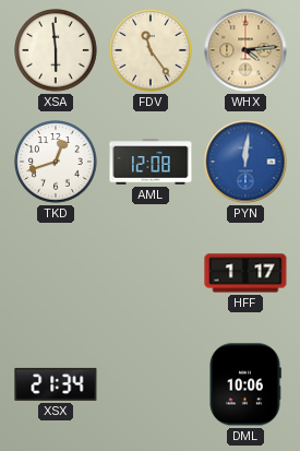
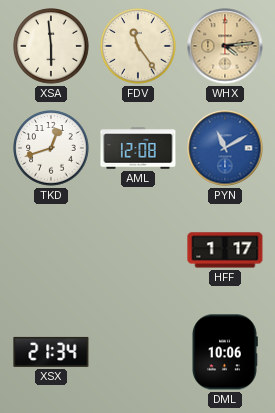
PYN: 12:01 -> 11:10
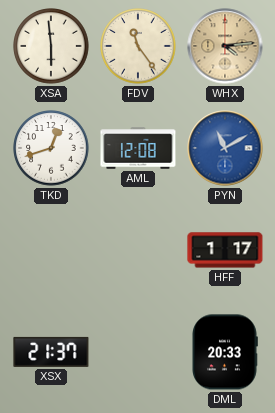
XSX: 21:34 -> 21:37
DML: 10:06 -> 20:33
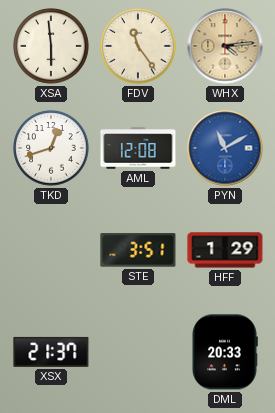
STE: none -> 3:51
HFF: 1:17 -> 1:29
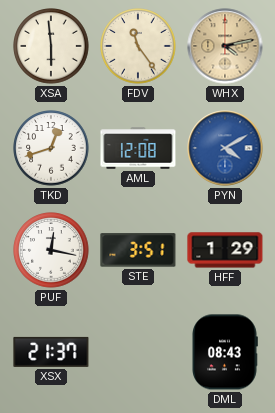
WHX: 4:14 -> 4:13
PYN: 11:10 -> 4:10
PUF: none -> 12:17
DML: 20:33 -> 08:43
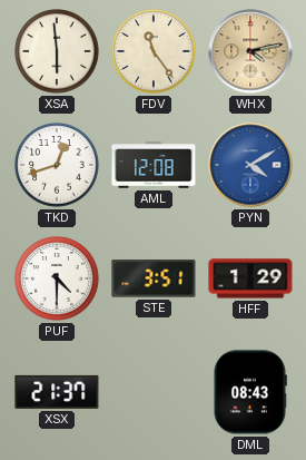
PUF: 12:17 -> 4:30
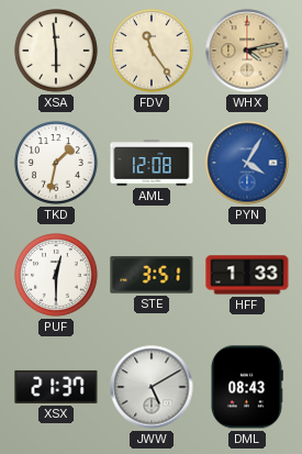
TKD: 12:42 -> 1:32
PYN: 4:10 -> 4:05
PUF: 4:30 -> 12:30
HFF: 1:29 -> 1:33
JWW: none -> 5:10
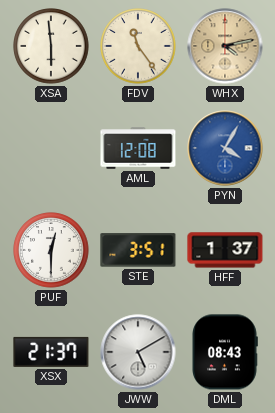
TKD: 1:32 -> none
HFF: 1:33 -> 1:37
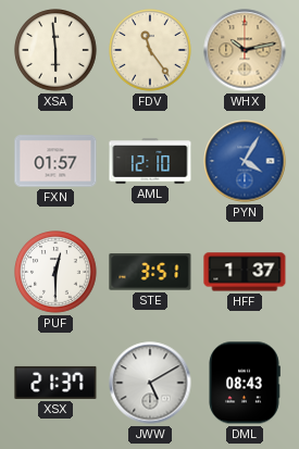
WHX: 4:13 -> 10:13
FXN: none -> 01:57
AML: 12:08 -> 12:10
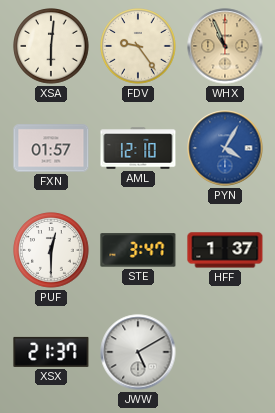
XSA: 5:59 -> 6:01
FDV: 11:24 -> 9:24
WHX: 10:13 -> 10:56
STE: 3:51 -> 3:47
DML: 08:43 -> none
